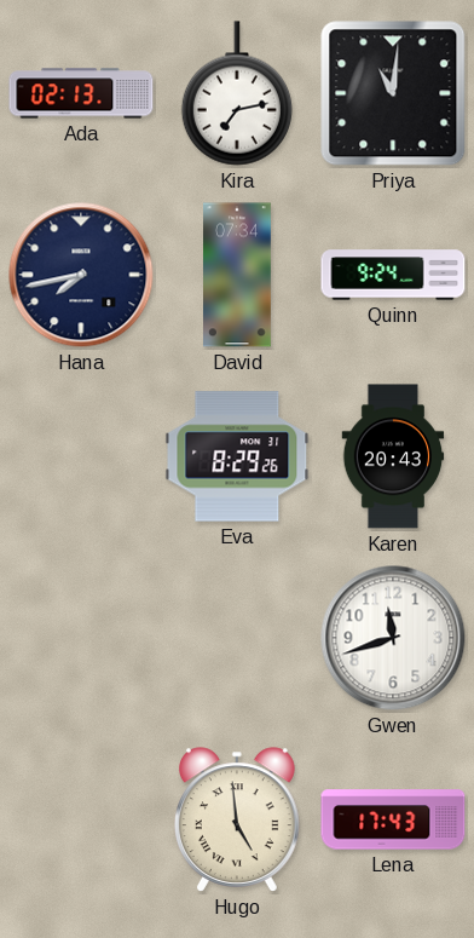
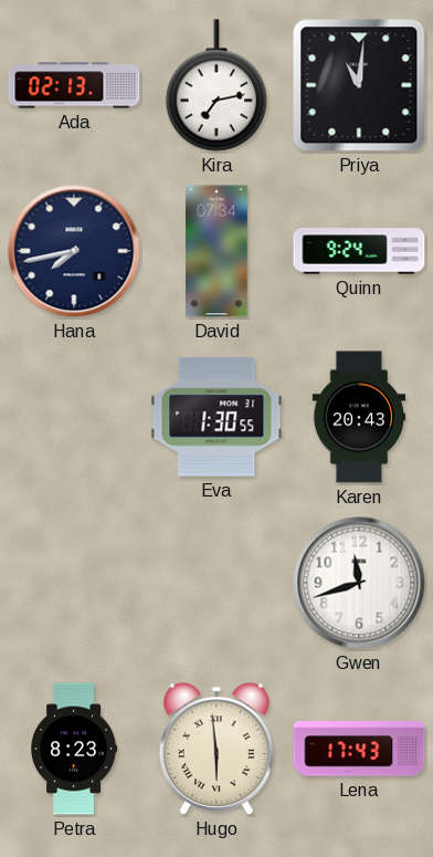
Eva: 8:29 -> 1:30
Petra: none -> 8:23
Hugo: 4:59 -> 5:59
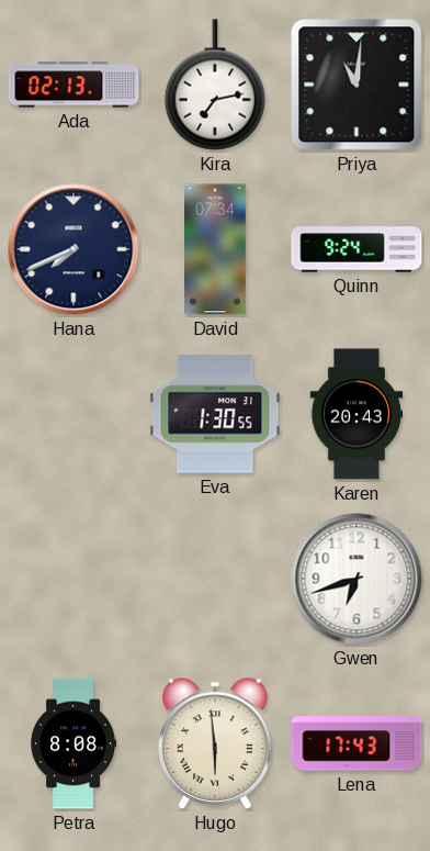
Hana: 7:43 -> 7:41
Gwen: 11:42 -> 6:42
Petra: 8:23 -> 8:08
